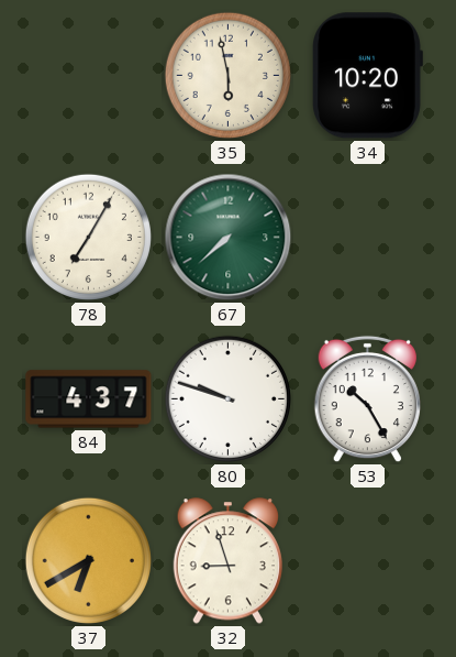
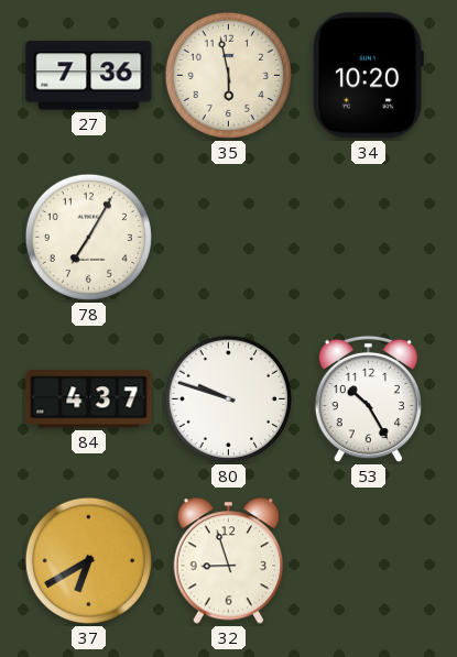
27: none -> 7:36
67: 7:38 -> none
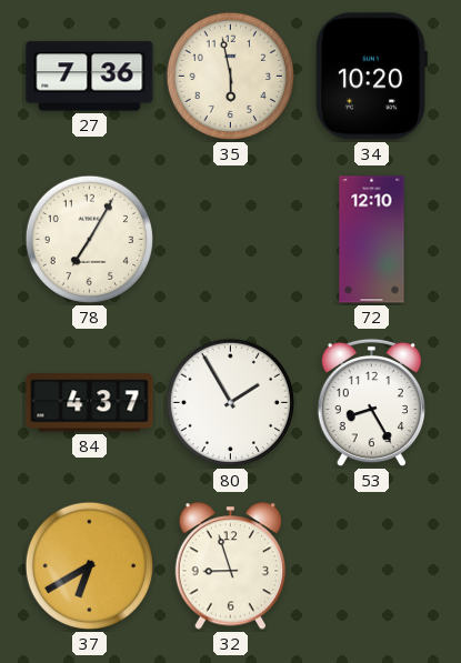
72: none -> 12:10
80: 9:48 -> 1:55
53: 10:25 -> 8:25
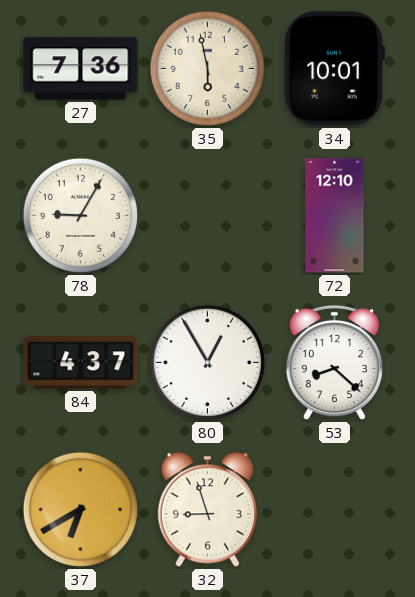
34: 10:20 -> 10:01
78: 7:05 -> 9:05
80: 1:55 -> 12:55
53: 8:25 -> 8:22
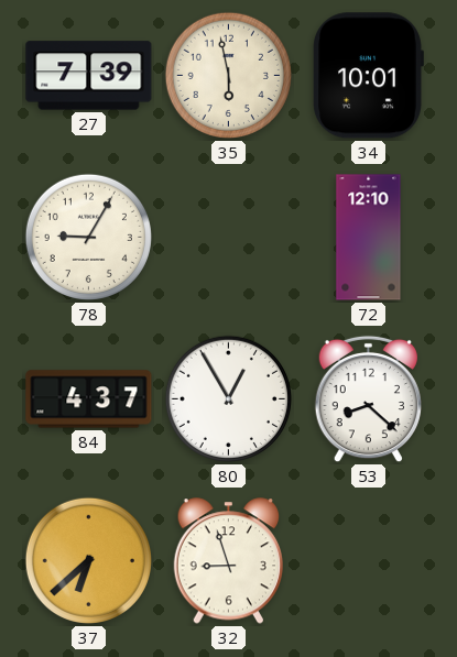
27: 7:36 -> 7:39
37: 6:40 -> 6:38
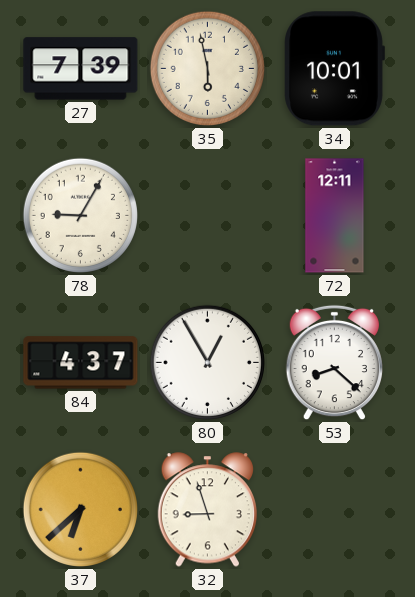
72: 12:10 -> 12:11
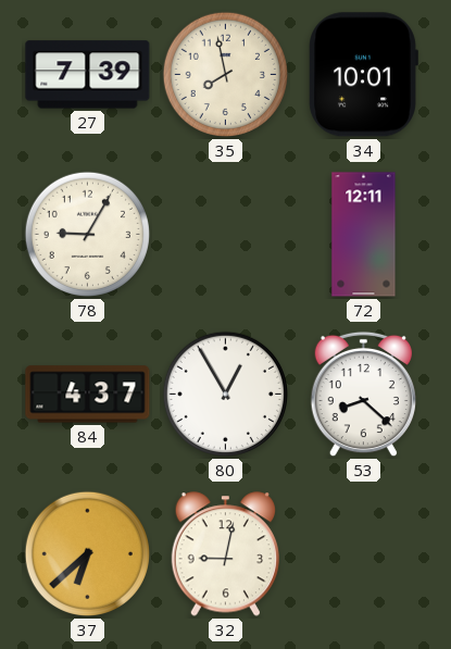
35: 5:58 -> 7:58
32: 8:57 -> 9:02
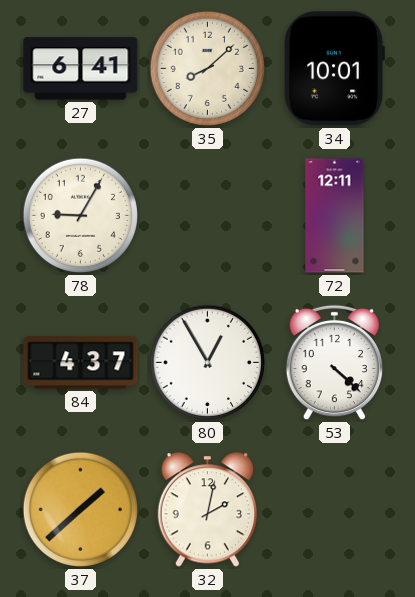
27: 7:39 -> 6:41
35: 7:58 -> 8:08
53: 8:22 -> 4:22
37: 6:38 -> 1:38
32: 9:02 -> 2:02
